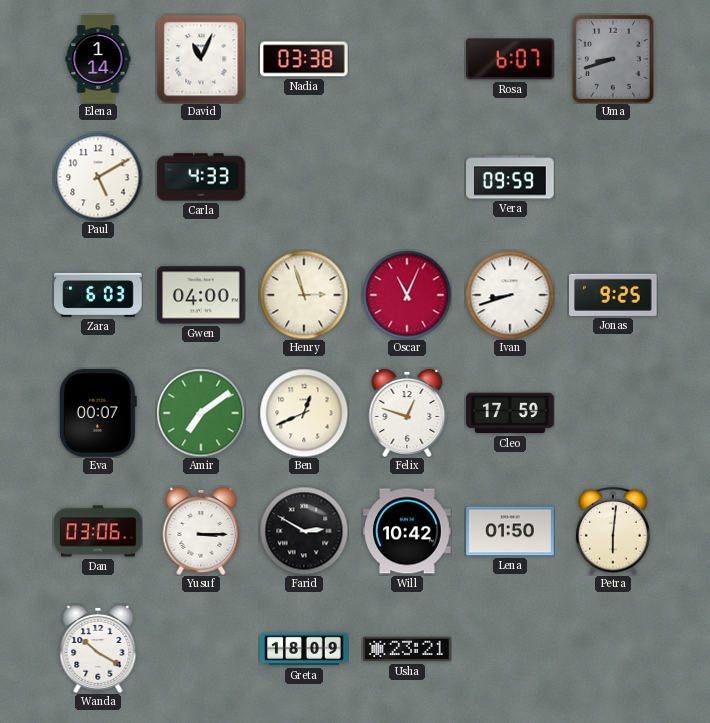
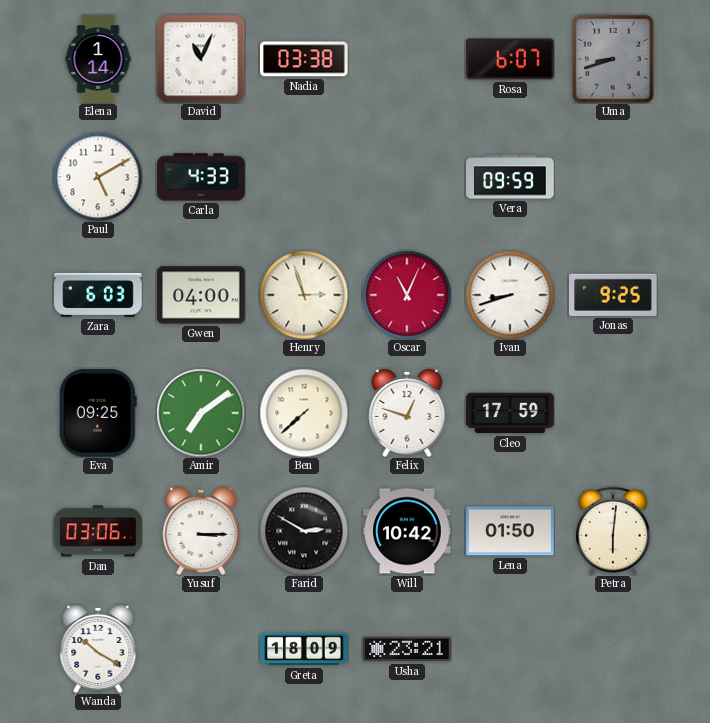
Eva: 00:07 -> 09:25
Ben: 12:41 -> 7:38
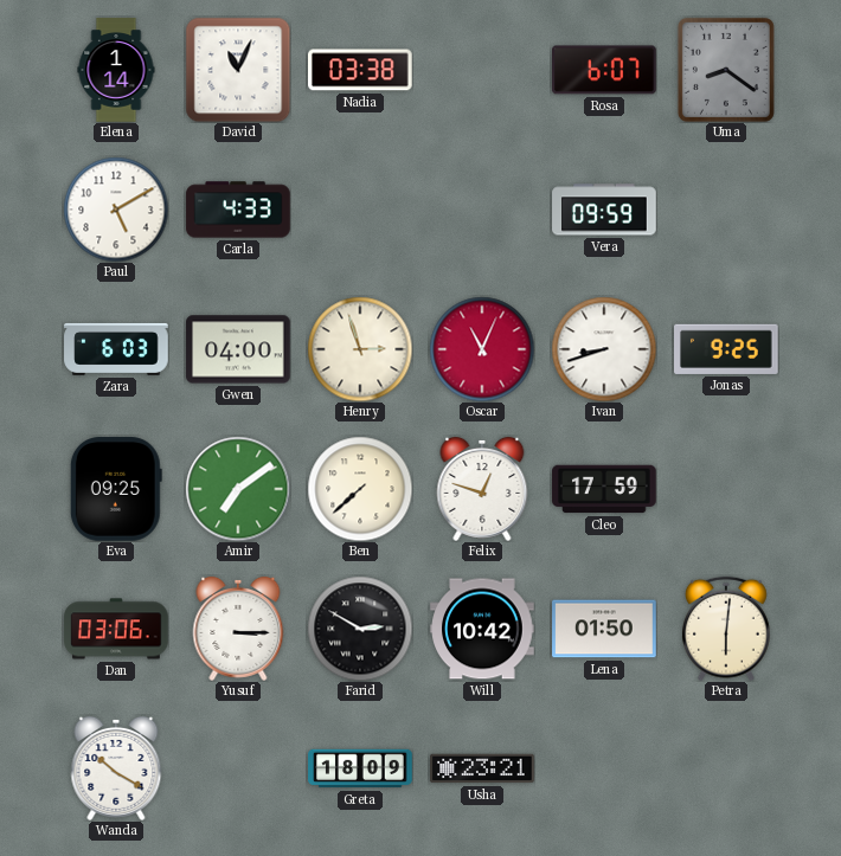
Uma: 8:42 -> 8:21
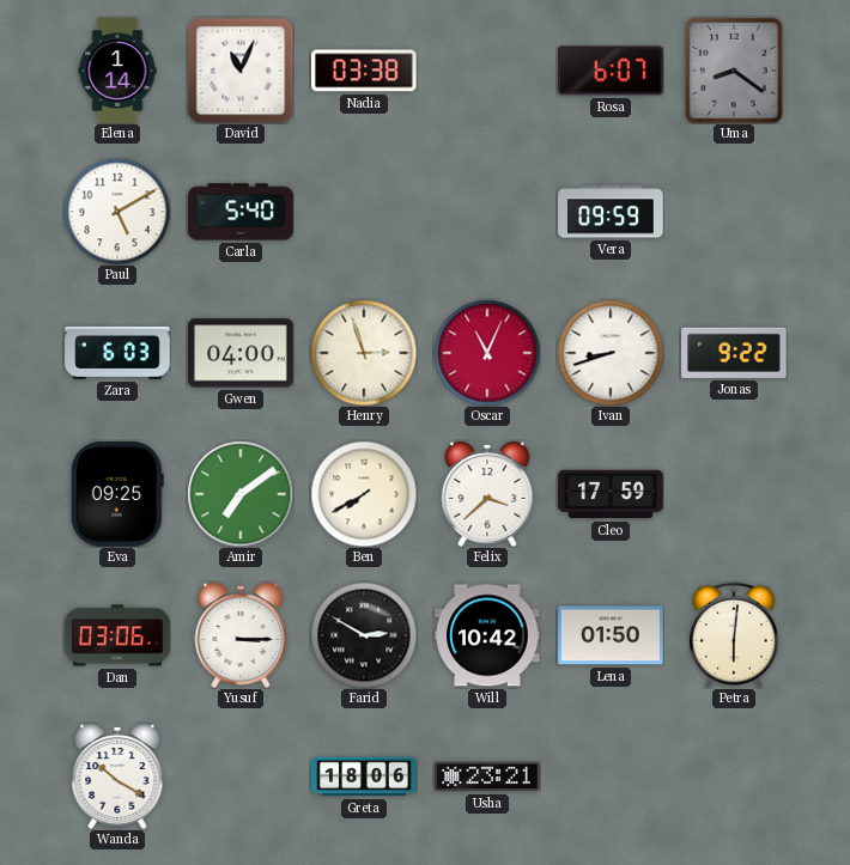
Carla: 4:33 -> 5:40
Jonas: 9:25 -> 9:22
Ben: 7:38 -> 7:40
Felix: 12:48 -> 3:38
Greta: 18:09 -> 18:06
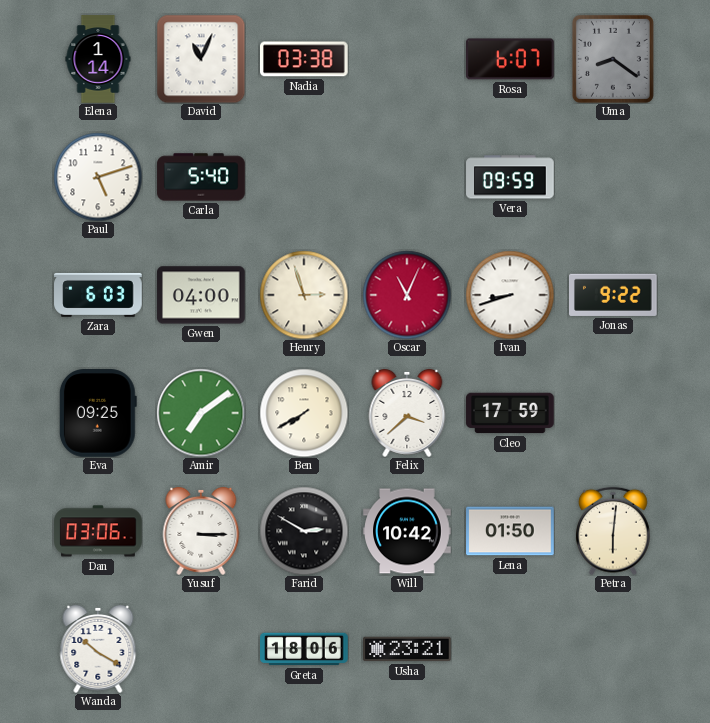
Paul: 5:10 -> 5:12
